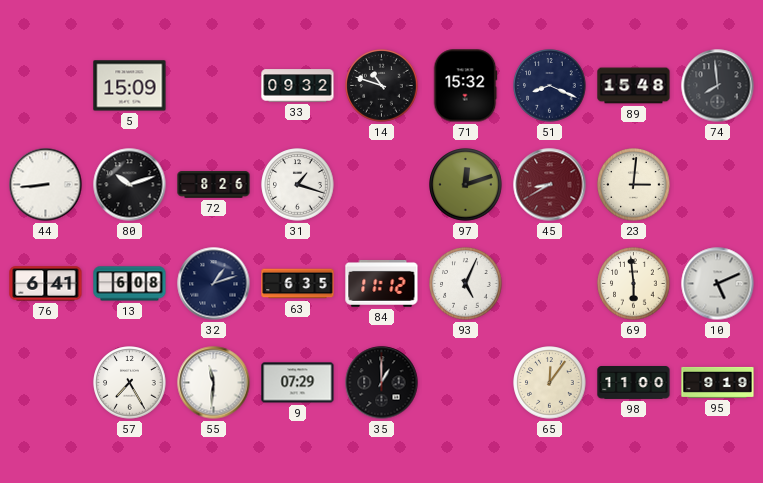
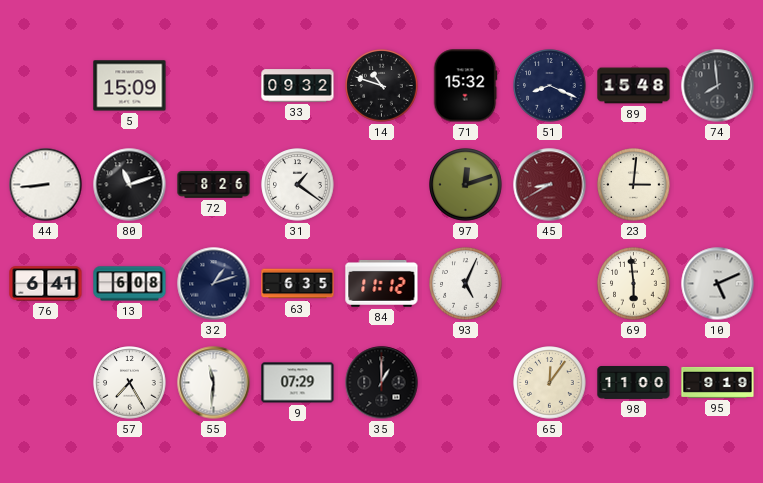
80: 10:12 -> 11:12
31: 1:18 -> 1:21
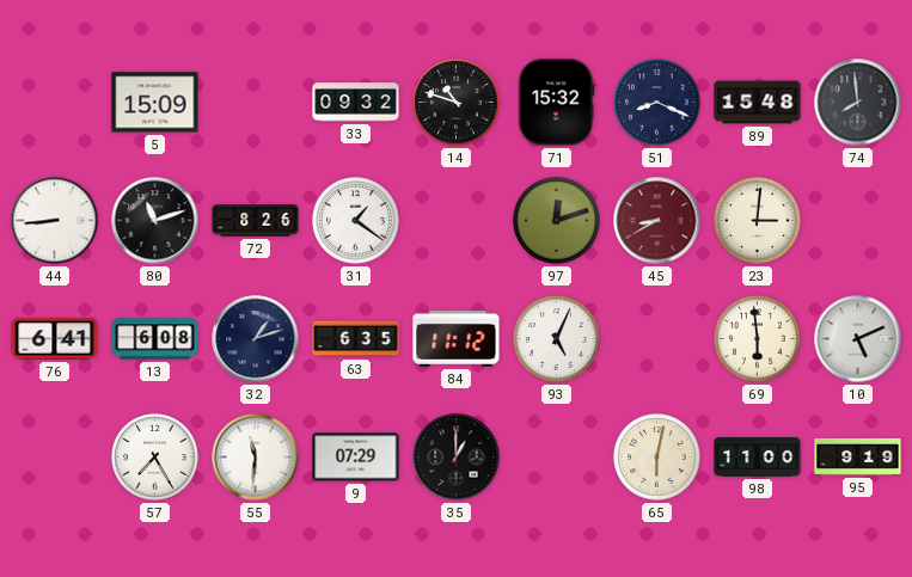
65: 12:06 -> 6:02
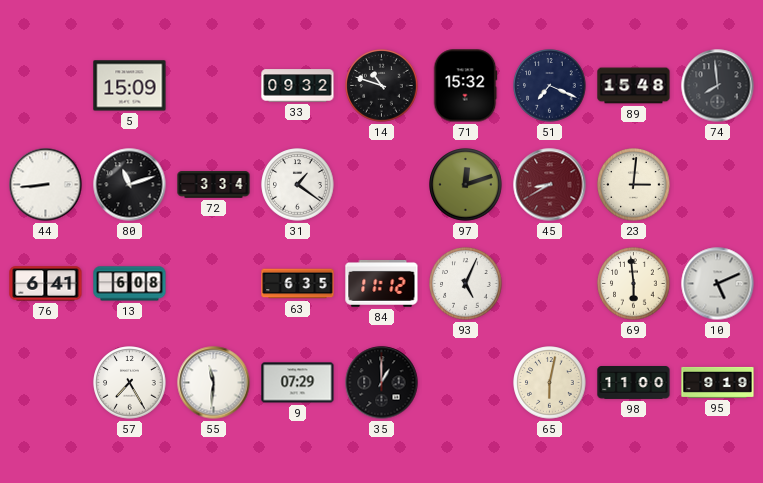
51: 8:19 -> 7:19
72: 8:26 -> 3:34
32: 1:12 -> none
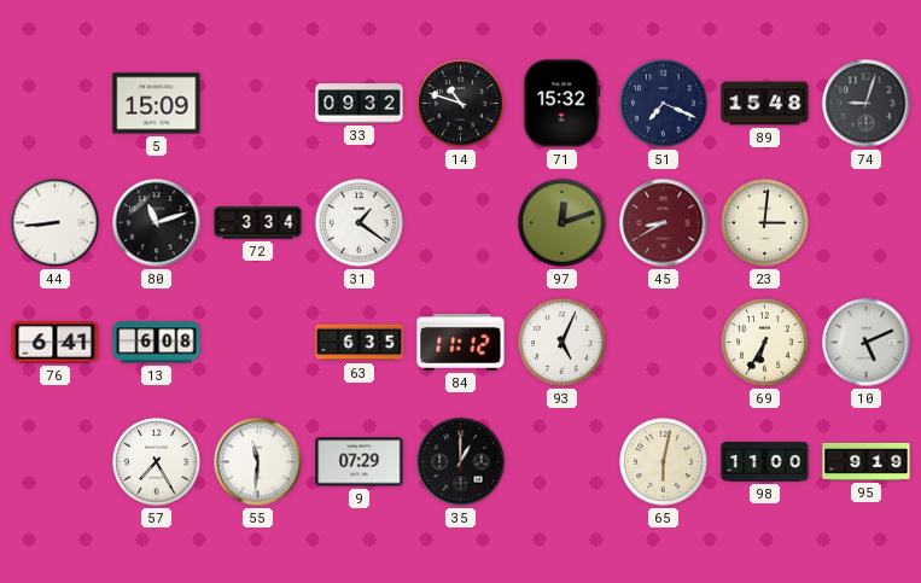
74: 7:59 -> 9:03
69: 5:59 -> 6:35
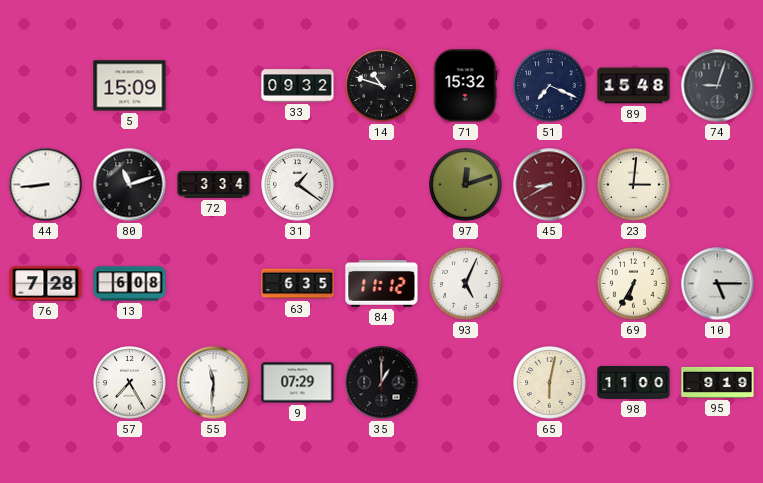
76: 6:41 -> 7:28
10: 5:11 -> 5:15
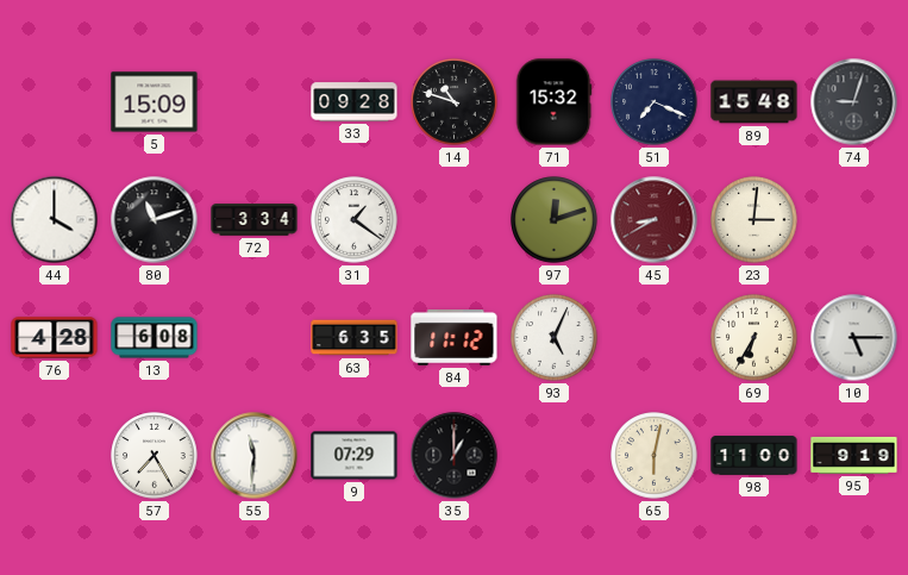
33: 09:32 -> 09:28
44: 8:44 -> 4:00
76: 7:28 -> 4:28
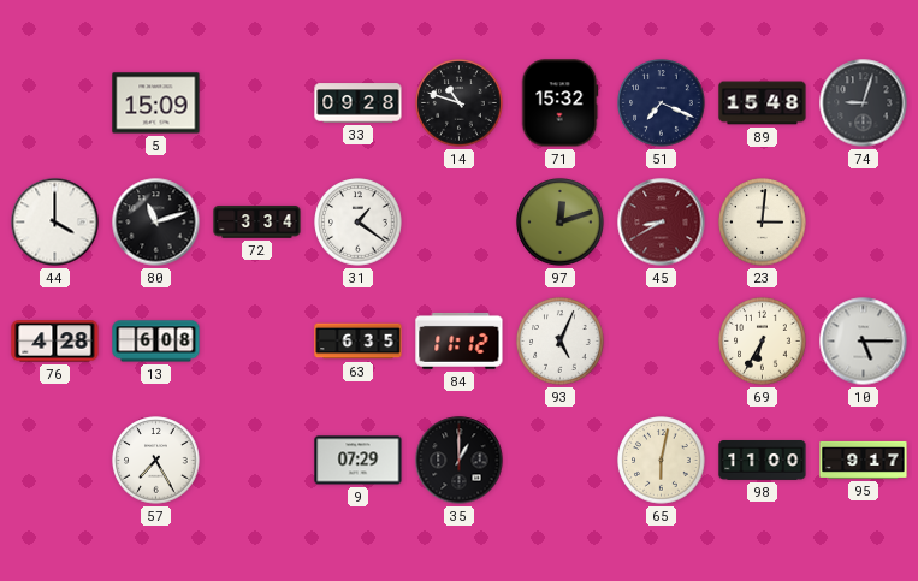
55: 11:31 -> none
95: 9:19 -> 9:17
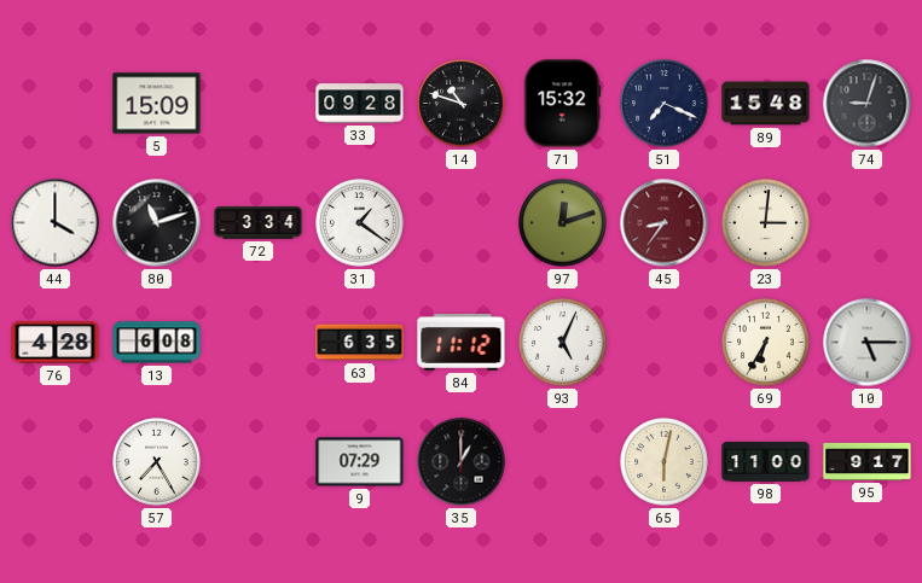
45: 8:40 -> 8:36
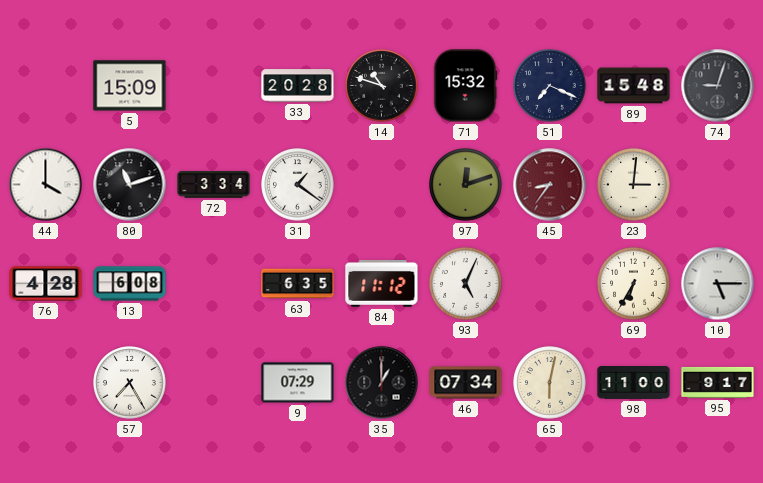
33: 09:28 -> 20:28
46: none -> 07:34
